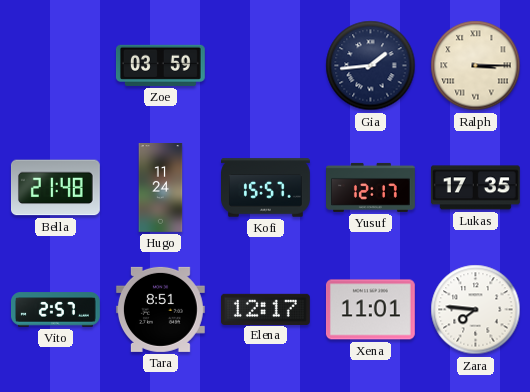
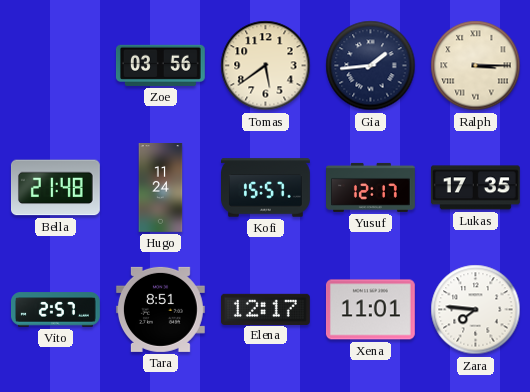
Zoe: 03:59 -> 03:56
Tomas: none -> 5:39
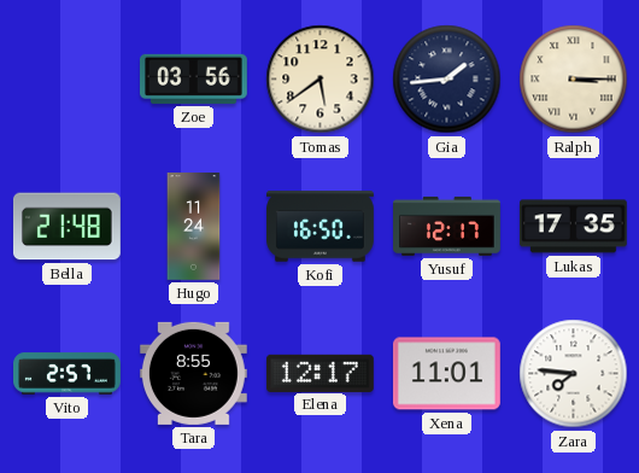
Kofi: 15:57 -> 16:50
Tara: 8:51 -> 8:55
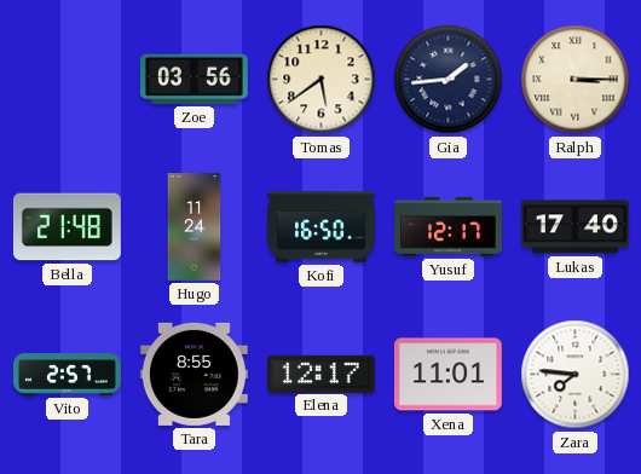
Lukas: 17:35 -> 17:40
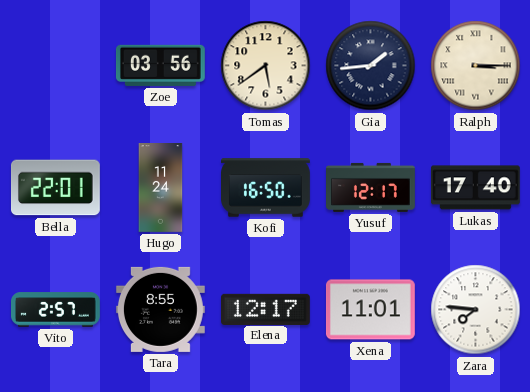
Bella: 21:48 -> 22:01
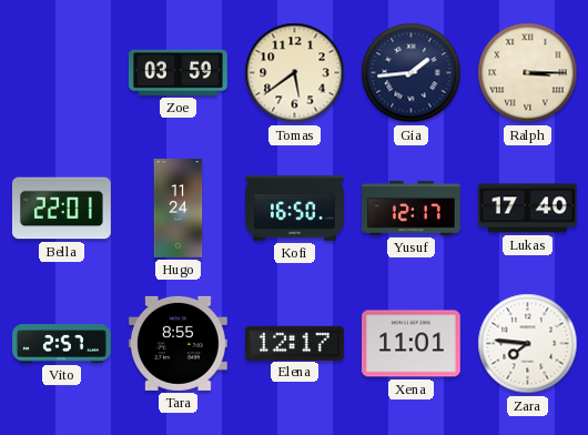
Zoe: 03:56 -> 03:59
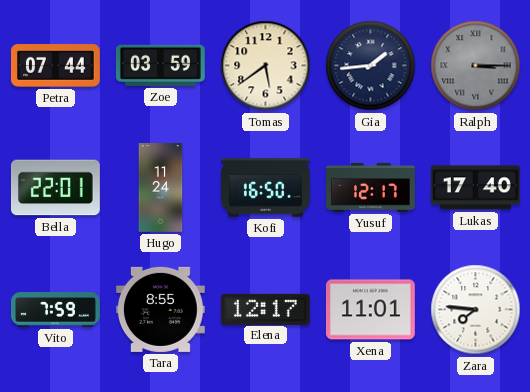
Petra: none -> 07:44
Ralph dial: cream -> grey
Vito: 2:57 -> 7:59
